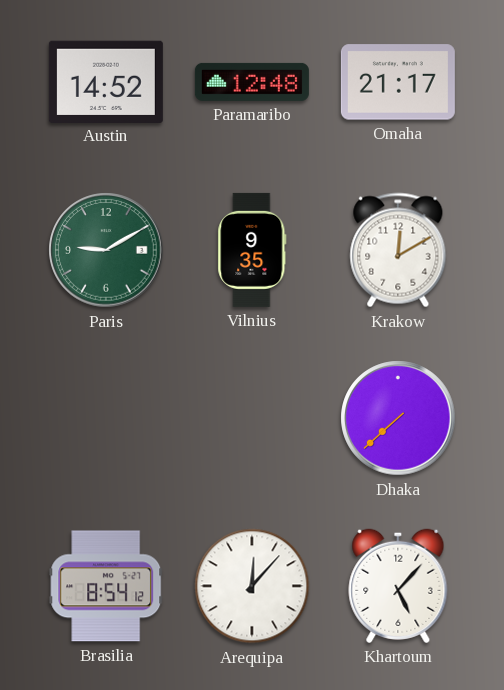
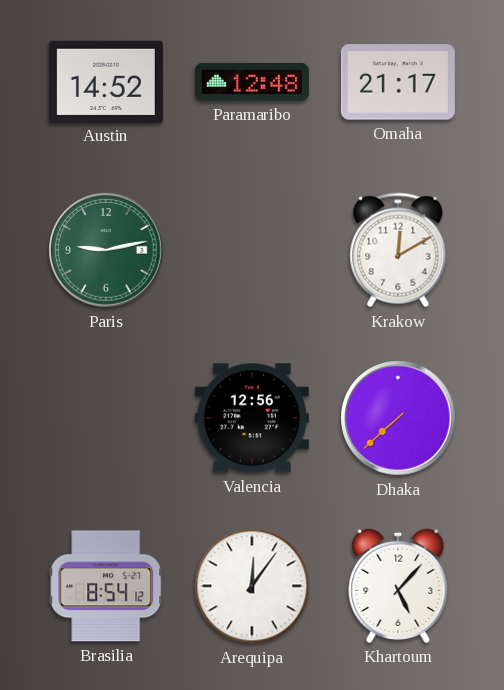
Paris: 9:10 -> 9:13
Vilnius: 9:35 -> none
Valencia: none -> 12:56
Arequipa: 12:07 -> 12:06
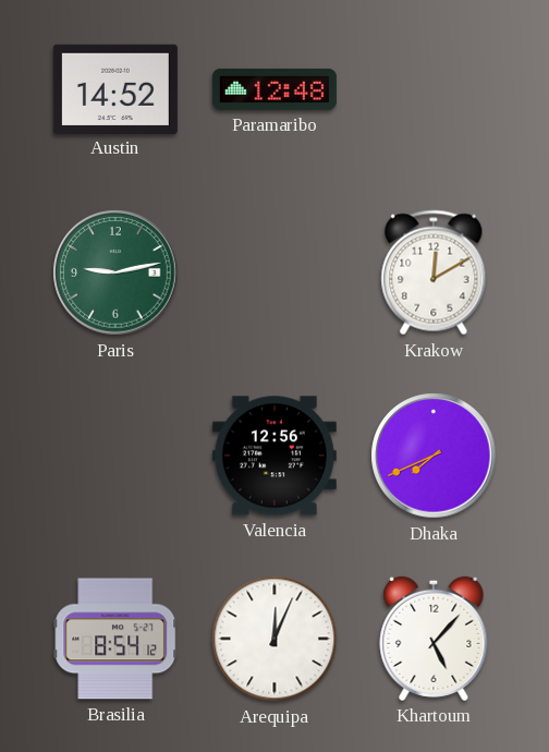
Omaha: 21:17 -> none
Dhaka: 7:38 -> 7:41
Arequipa: 12:06 -> 12:04
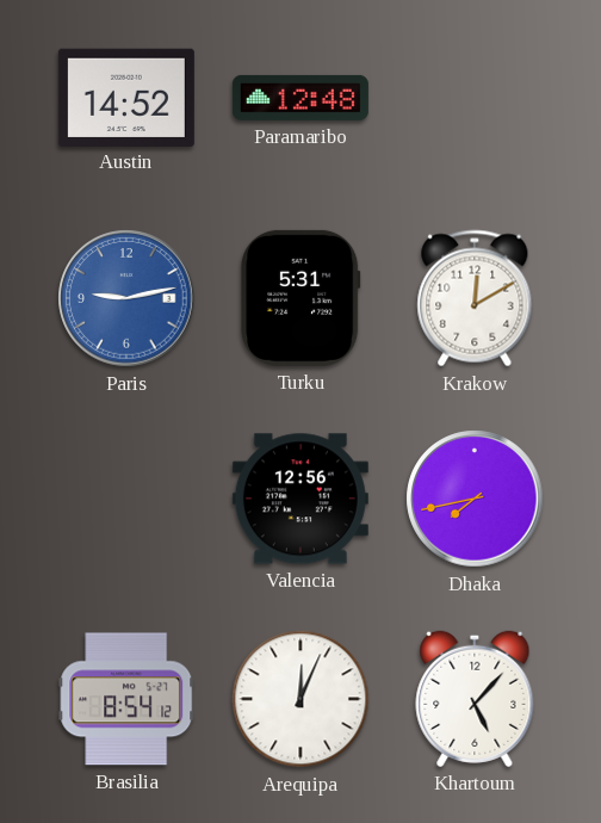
Paris dial: green -> blue
Turku: none -> 5:31
Dhaka: 7:41 -> 7:43
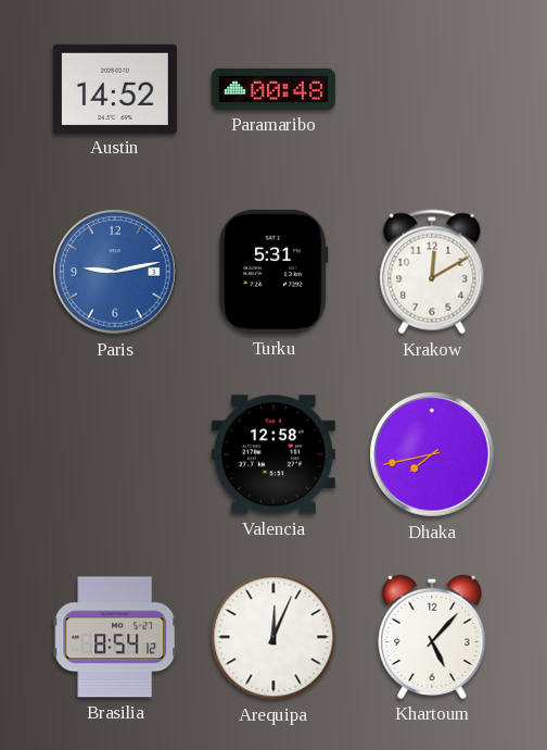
Paramaribo: 12:48 -> 00:48
Valencia: 12:56 -> 12:58
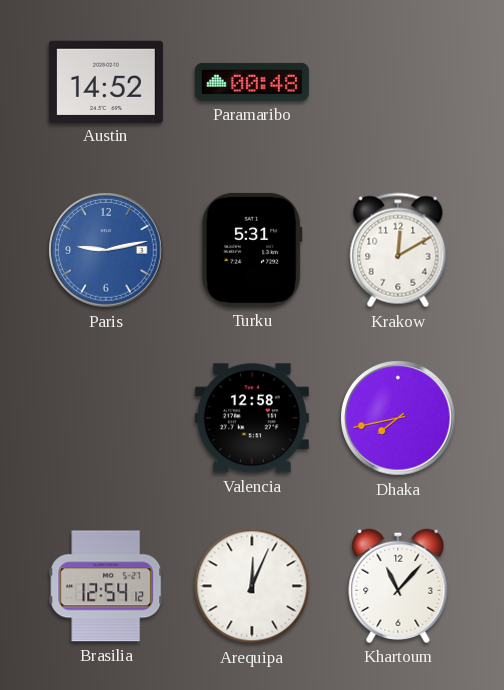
Brasilia: 8:54 -> 12:54
Khartoum: 5:07 -> 11:07
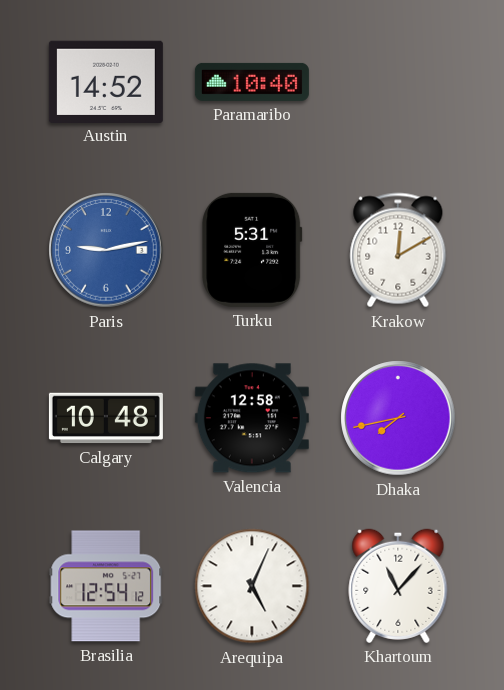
Paramaribo: 00:48 -> 10:40
Calgary: none -> 10:48
Arequipa: 12:04 -> 5:04
